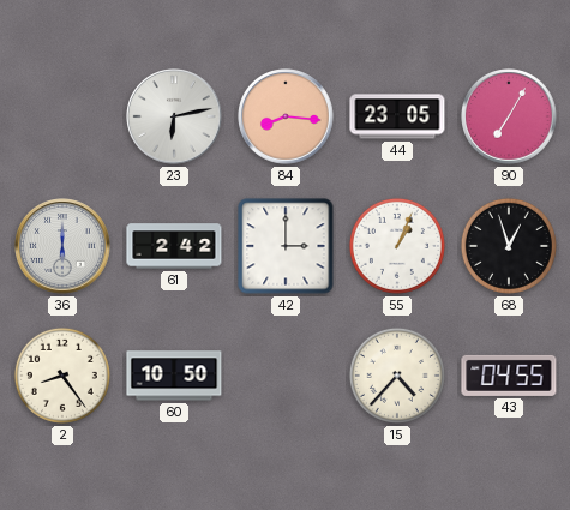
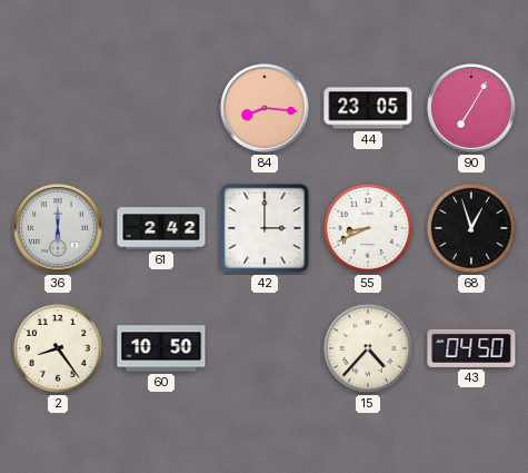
23: 6:13 -> none
55: 1:04 -> 8:41
43: 04:55 -> 04:50
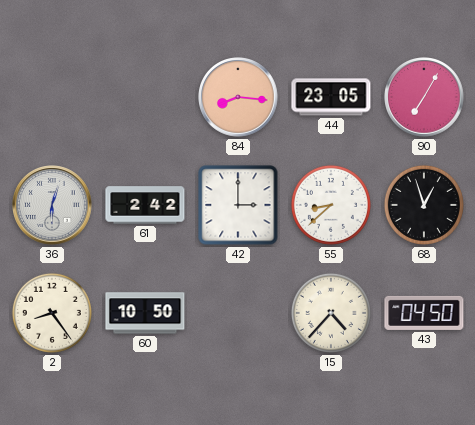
36: 6:00 -> 6:03
55: 8:41 -> 8:38
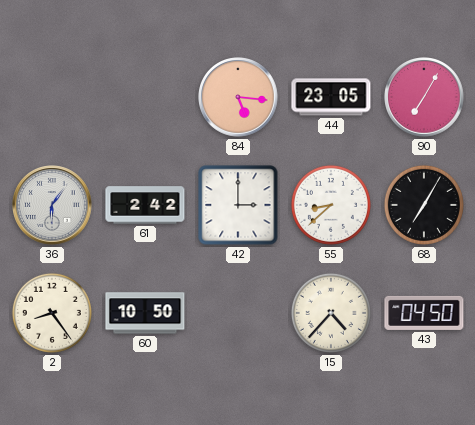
84: 8:16 -> 5:16
36: 6:03 -> 6:06
68: 12:57 -> 7:05
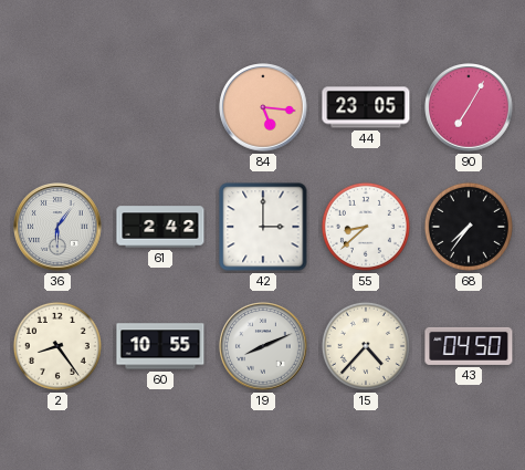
68: 7:05 -> 7:36
60: 10:50 -> 10:55
19: none -> 8:11
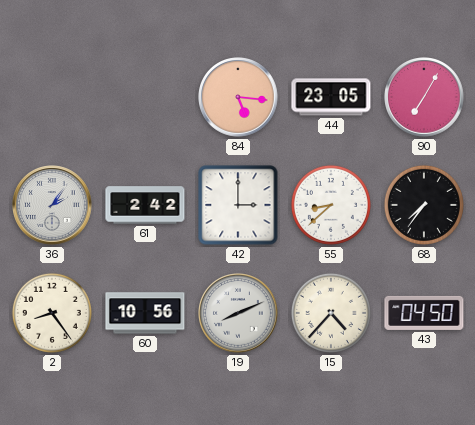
36: 6:06 -> 2:06
60: 10:55 -> 10:56
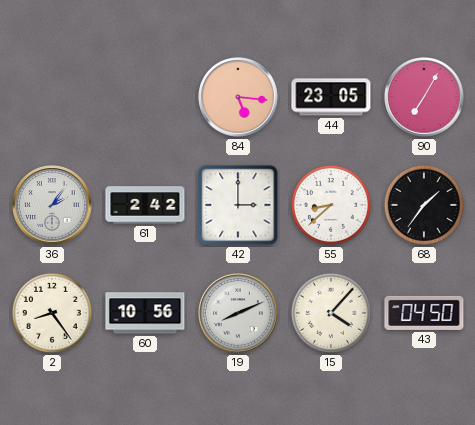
68: 7:36 -> 1:36
15: 4:37 -> 4:07
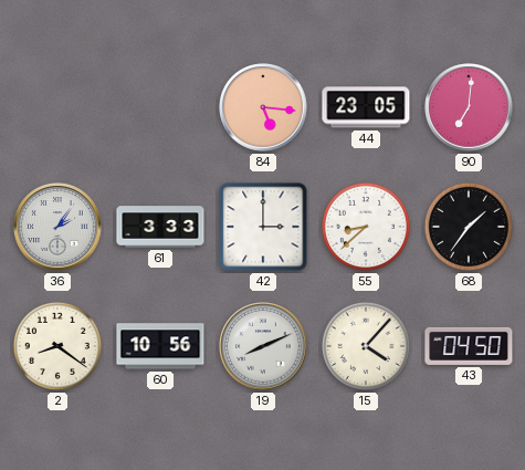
90: 7:05 -> 7:01
61: 2:42 -> 3:33
2: 8:24 -> 8:21
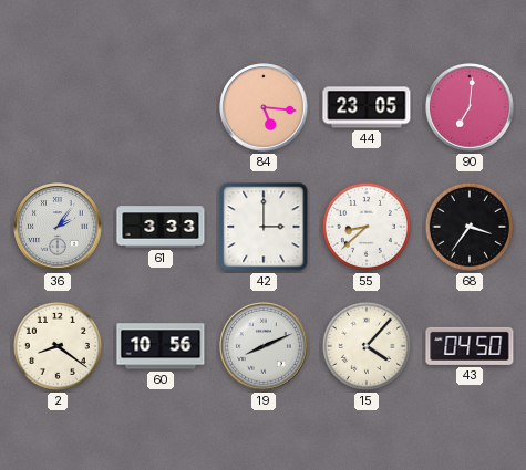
68: 1:36 -> 3:36
